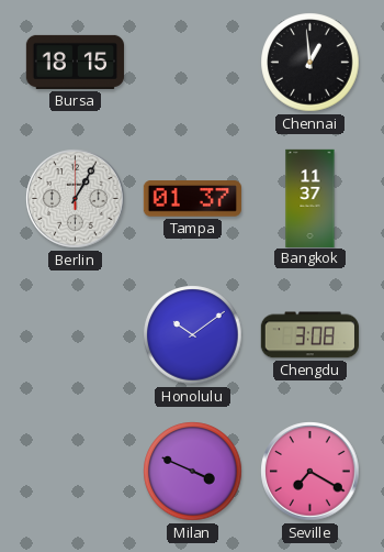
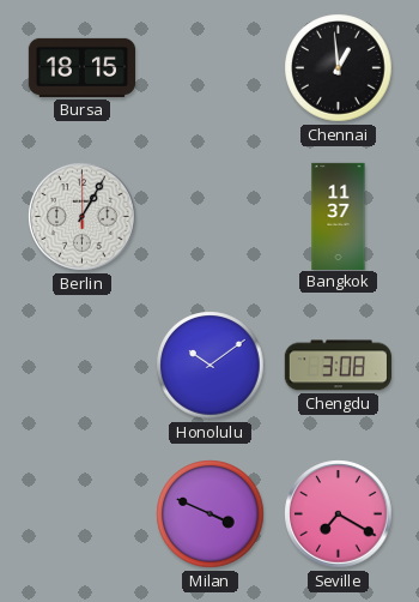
Tampa: 01:37 -> none
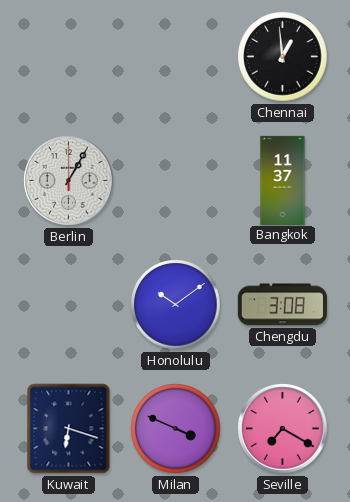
Bursa: 18:15 -> none
Kuwait: none -> 6:18
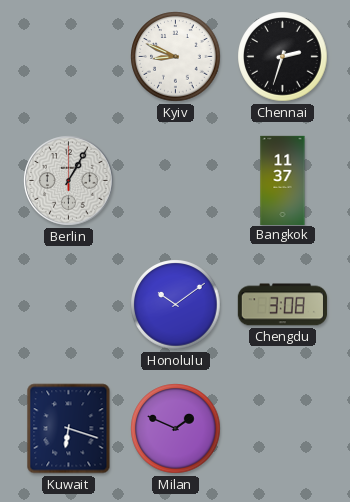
Kyiv: none -> 8:49
Chennai: 12:59 -> 2:33
Milan: 3:49 -> 1:49
Seville: 7:20 -> none
